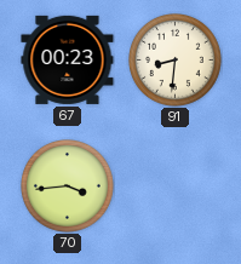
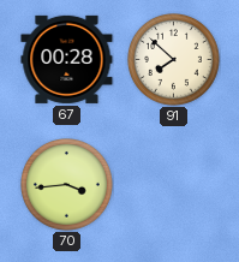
67: 00:23 -> 00:28
91: 8:31 -> 7:52
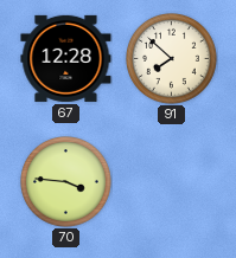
67: 00:28 -> 12:28
70: 3:44 -> 3:46
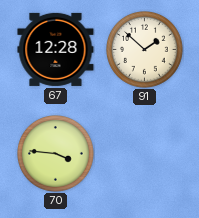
91: 7:52 -> 1:52
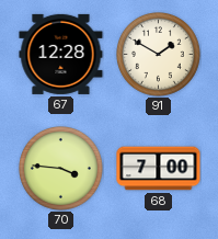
91: 1:52 -> 1:50
68: none -> 7:00
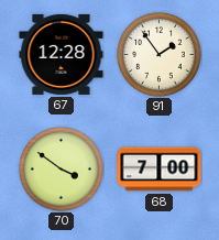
91: 1:50 -> 1:54
70: 3:46 -> 3:51
